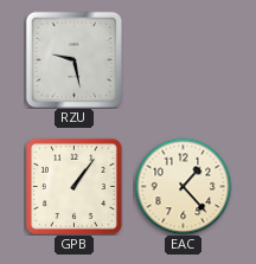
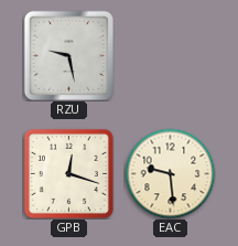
GPB: 1:06 -> 12:18
EAC: 1:23 -> 9:29
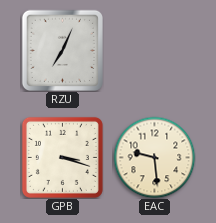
RZU: 9:28 -> 7:04
GPB: 12:18 -> 3:18
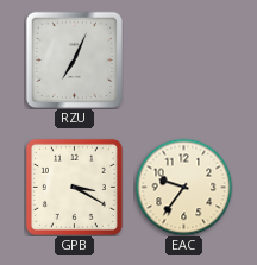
GPB: 3:18 -> 3:20
EAC: 9:29 -> 9:36
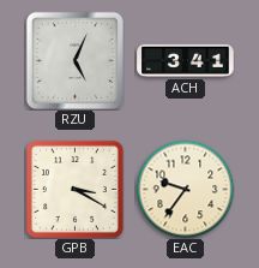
RZU: 7:04 -> 5:04
ACH: none -> 3:41
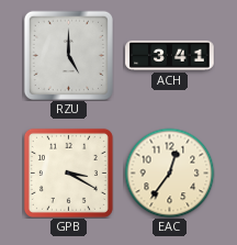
RZU: 5:04 -> 5:00
EAC: 9:36 -> 12:36
